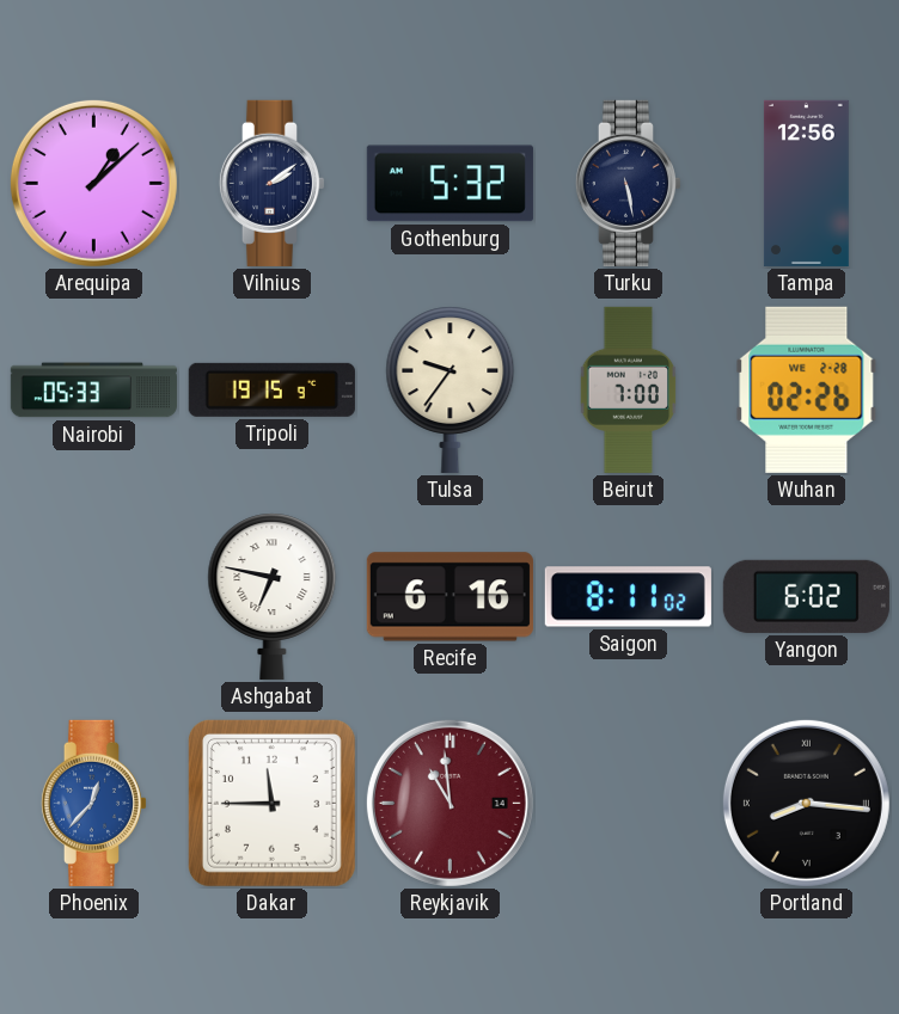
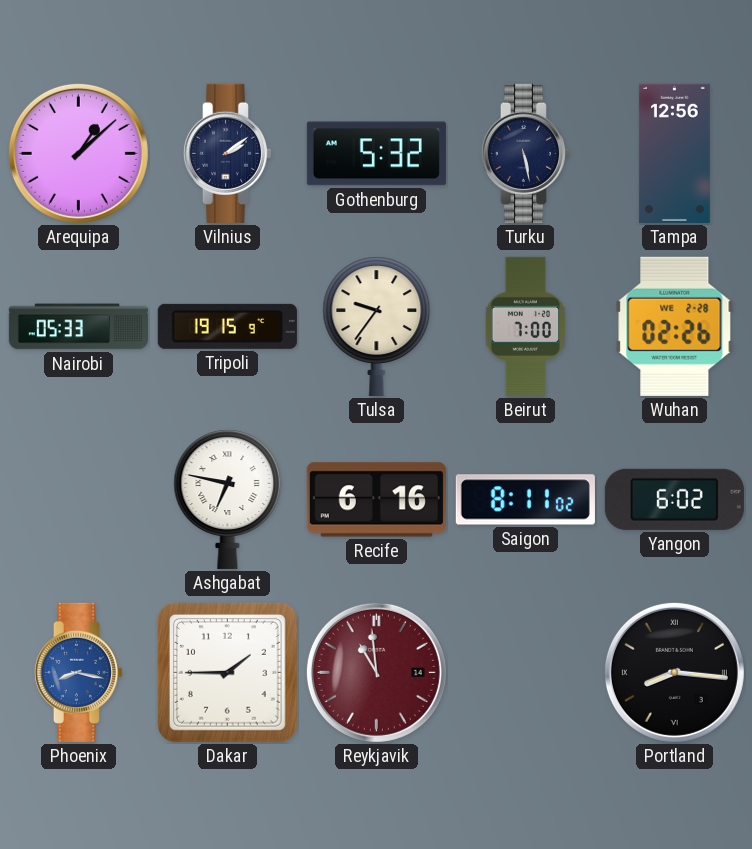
Phoenix: 12:37 -> 8:17
Dakar: 11:45 -> 1:45
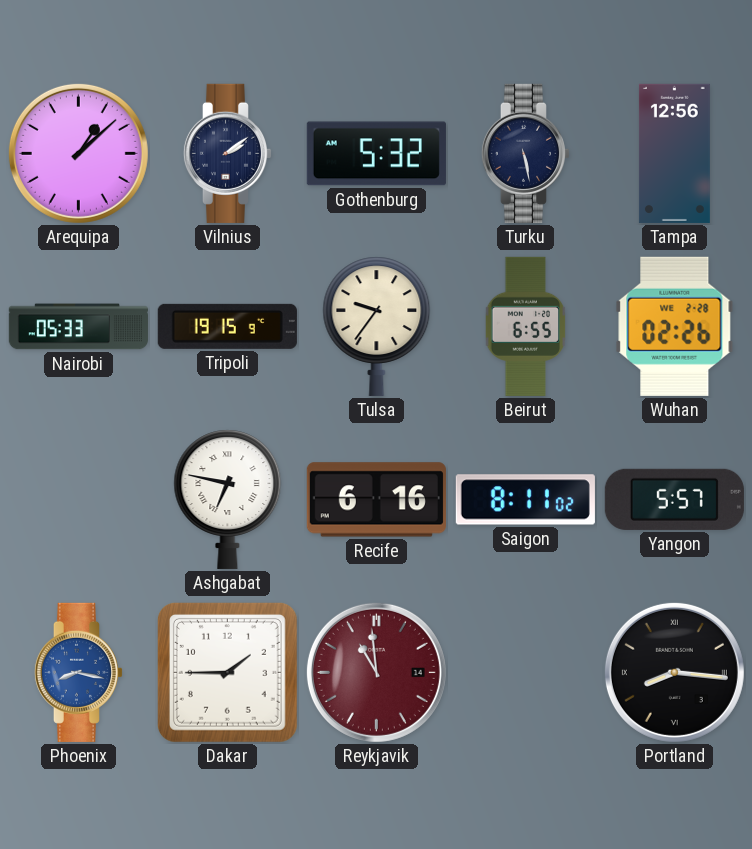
Beirut: 7:00 -> 6:55
Yangon: 6:02 -> 5:57
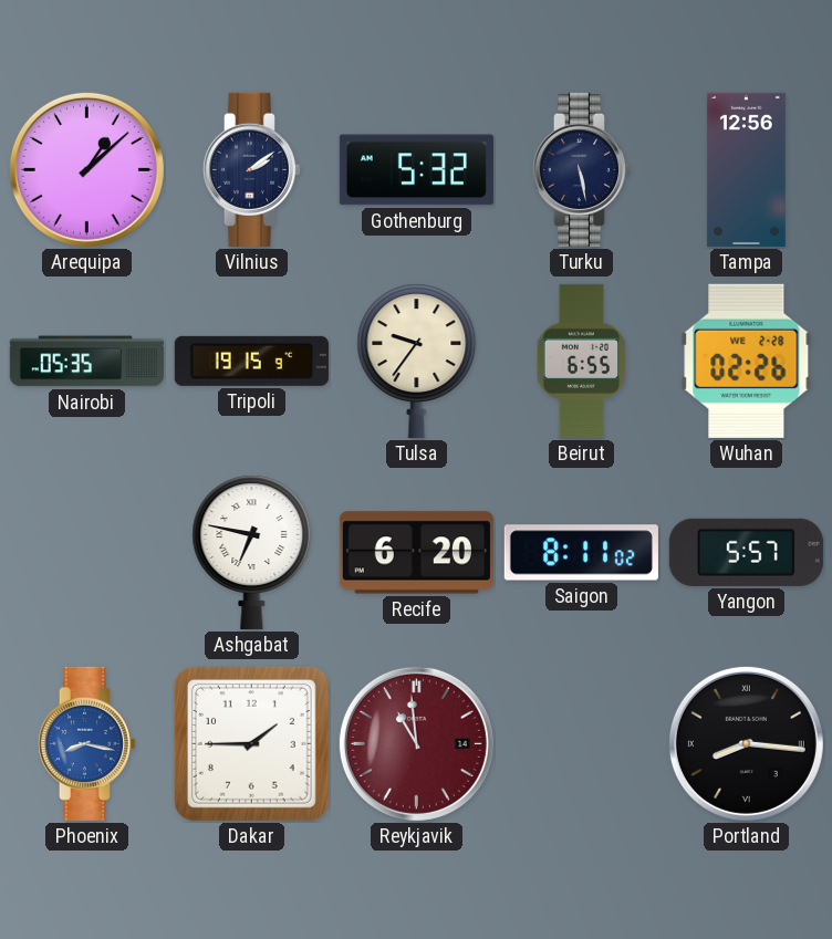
Nairobi: 05:33 -> 05:35
Recife: 6:16 -> 6:20
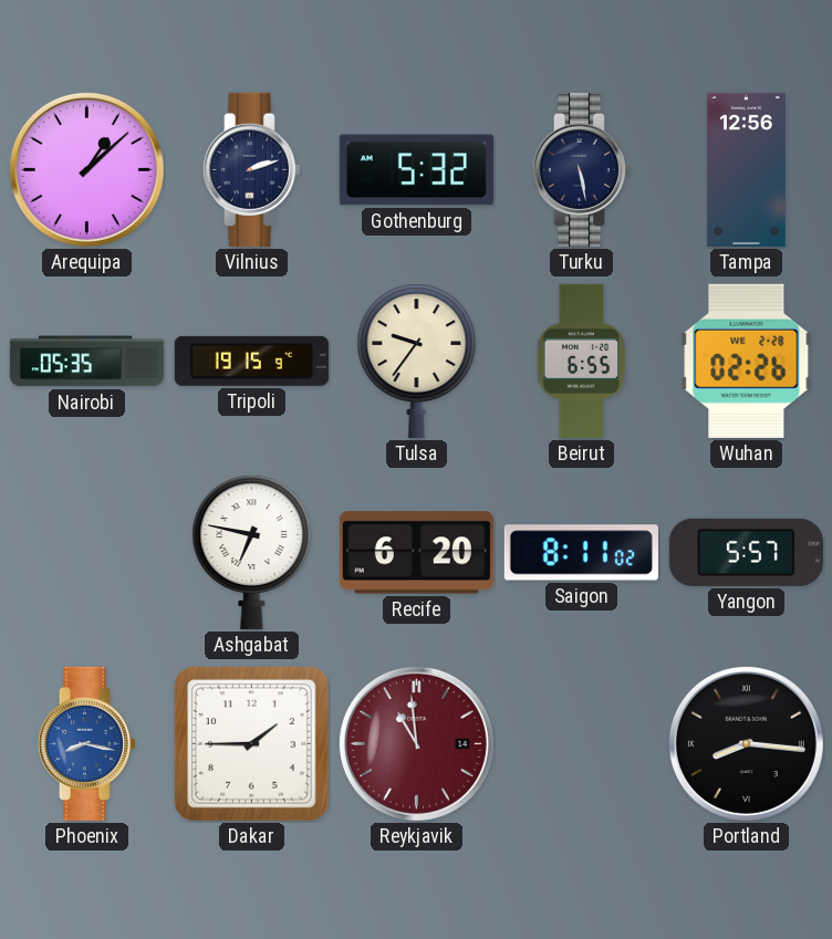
Vilnius: 2:09 -> 2:12
